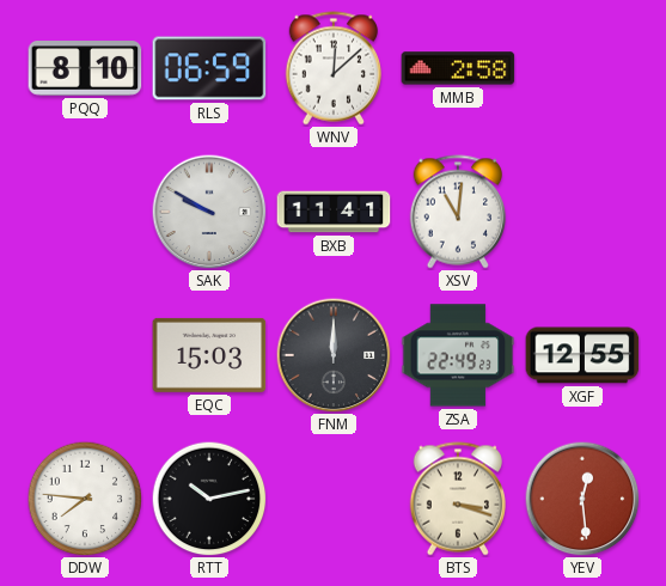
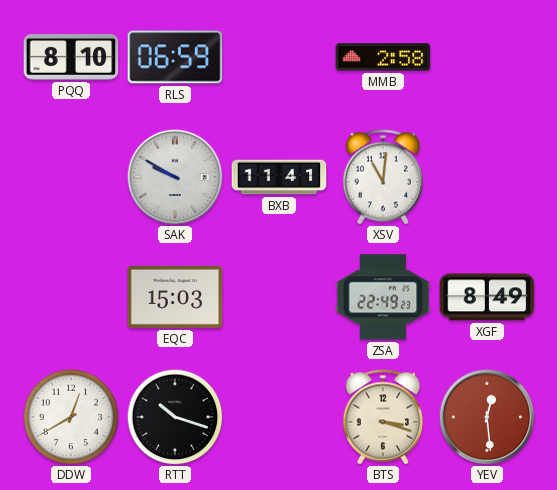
WNV: 12:08 -> none
FNM: 12:00 -> none
XGF: 12:55 -> 8:49
DDW: 7:46 -> 12:40
RTT: 10:13 -> 10:18
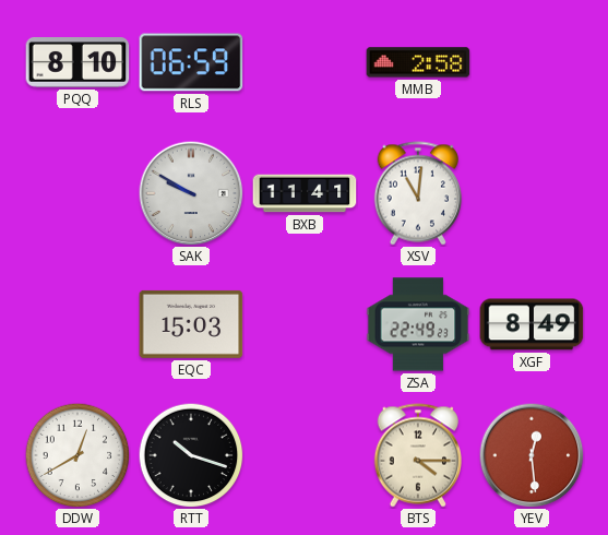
BTS: 3:18 -> 4:15
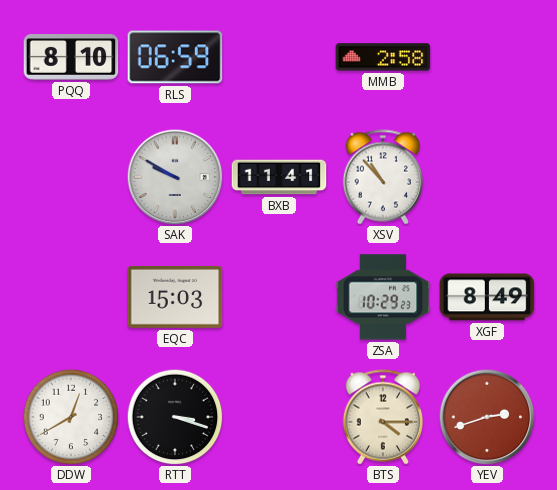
XSV: 11:01 -> 10:53
ZSA: 22:49 -> 10:29
RTT: 10:18 -> 3:18
YEV: 12:29 -> 2:42
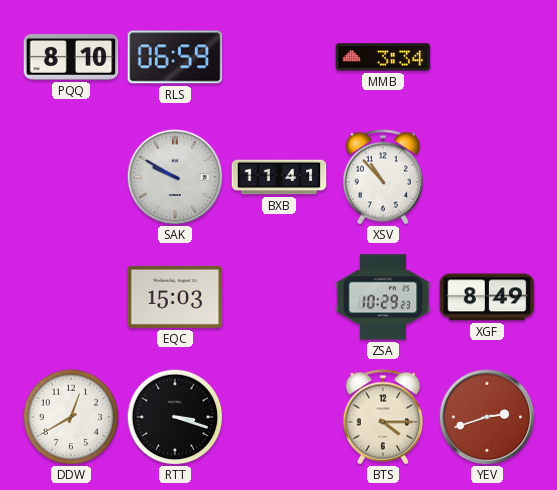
MMB: 2:58 -> 3:34
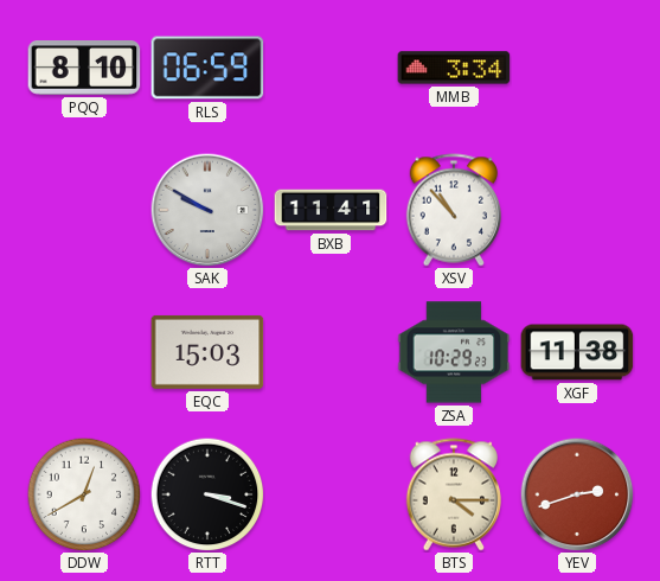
XGF: 8:49 -> 11:38
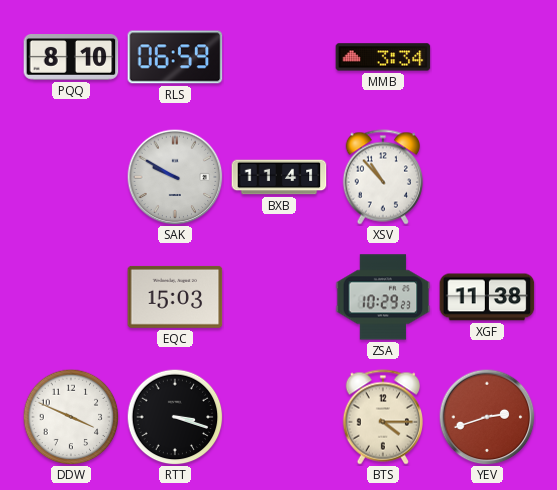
DDW: 12:40 -> 3:49
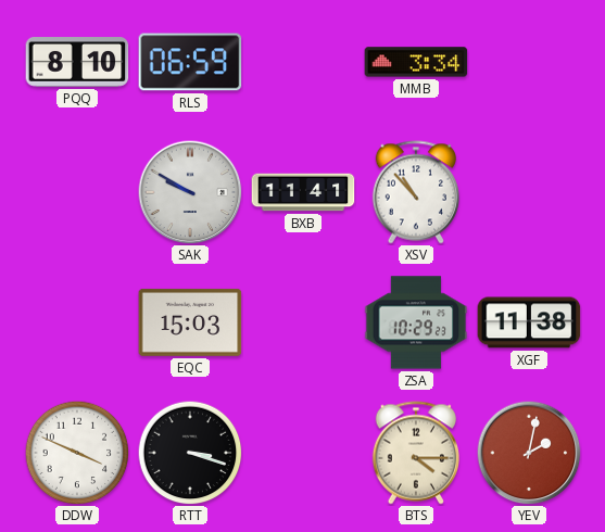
YEV: 2:42 -> 2:02
